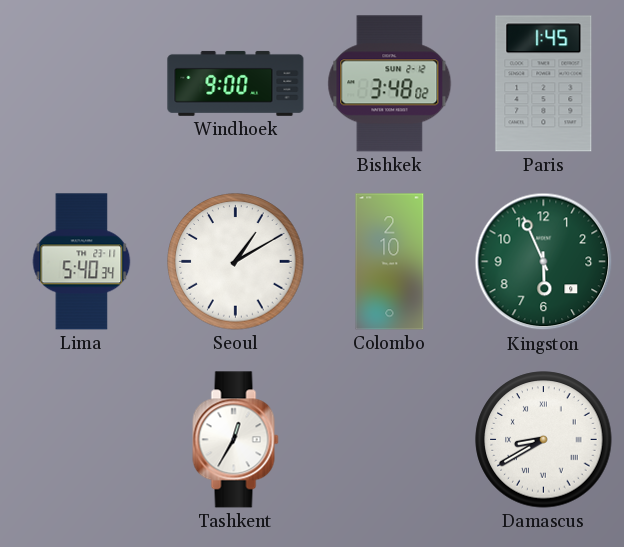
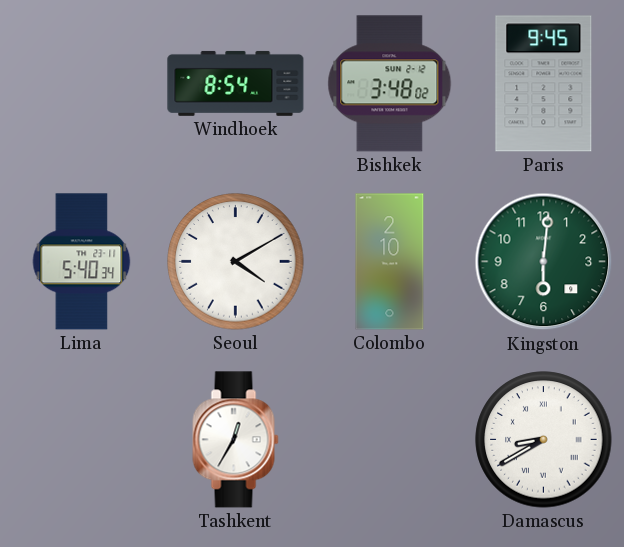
Windhoek: 9:00 -> 8:54
Paris: 1:45 -> 9:45
Seoul: 1:10 -> 4:10
Kingston: 5:56 -> 6:01
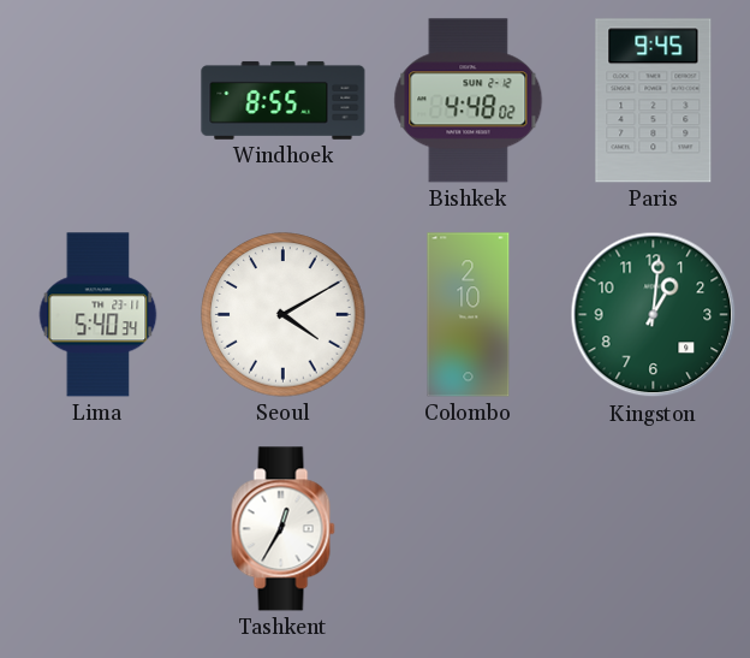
Windhoek: 8:54 -> 8:55
Bishkek: 3:48 -> 4:48
Kingston: 6:01 -> 1:01
Damascus: 8:40 -> none
